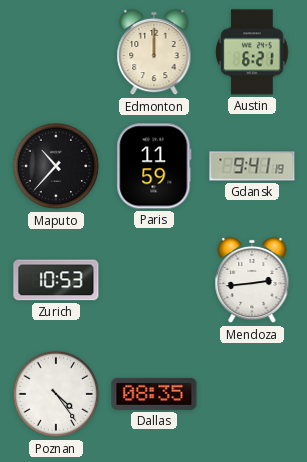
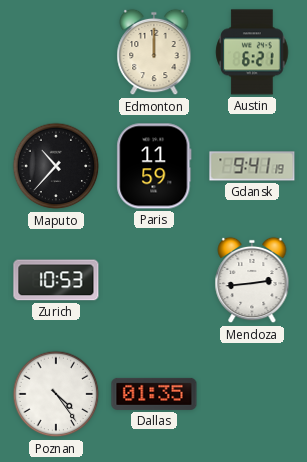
Dallas: 08:35 -> 01:35
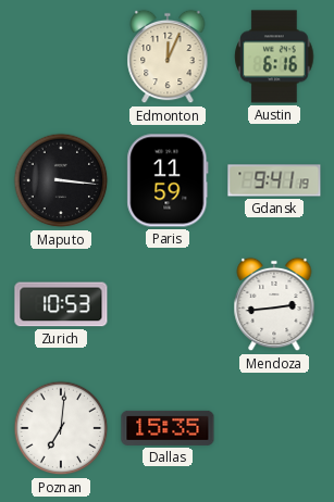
Edmonton: 12:00 -> 12:04
Austin: 6:21 -> 6:16
Maputo: 10:37 -> 3:16
Poznan: 4:24 -> 7:01
Dallas: 01:35 -> 15:35
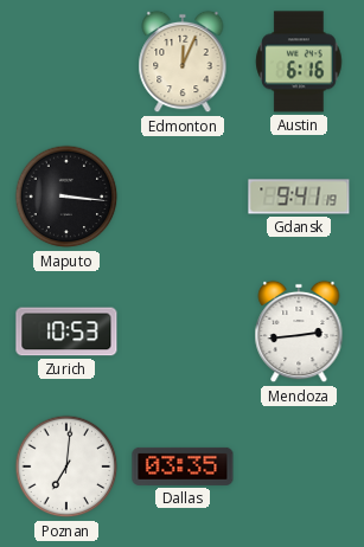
Paris: 11:59 -> none
Dallas: 15:35 -> 03:35
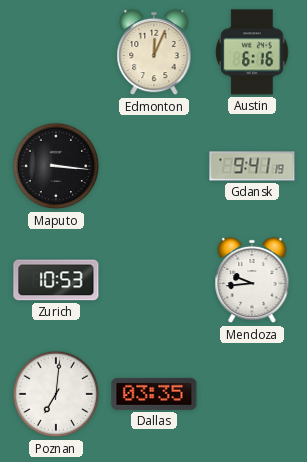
Mendoza: 2:44 -> 9:44
